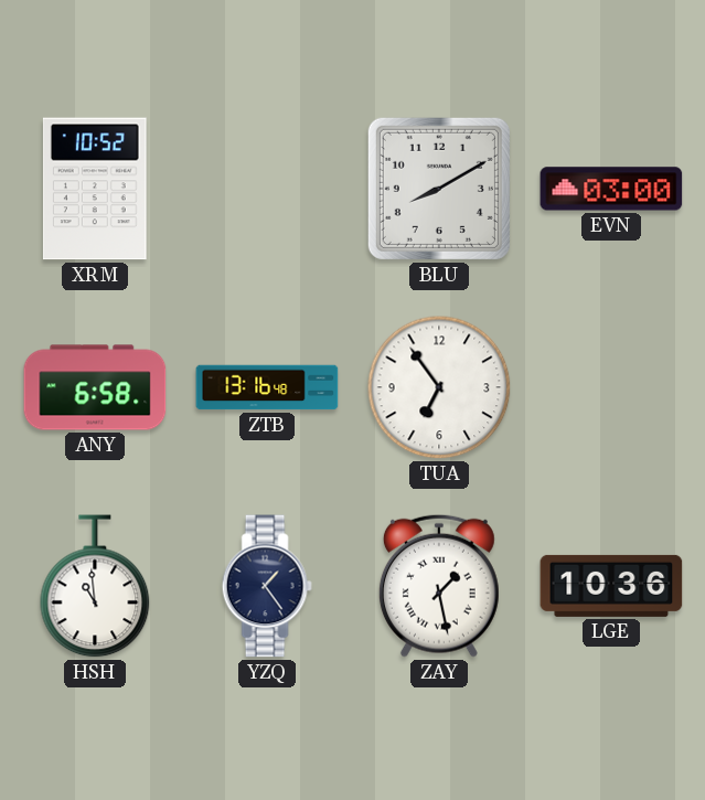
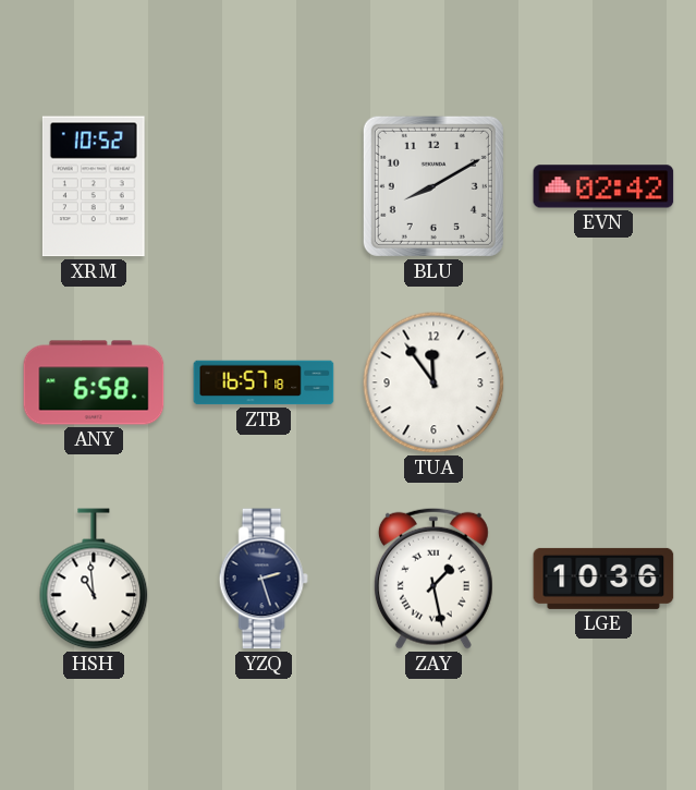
EVN: 03:00 -> 02:42
ZTB: 13:16 -> 16:57
TUA: 6:54 -> 11:54
YZQ: 1:24 -> 2:27
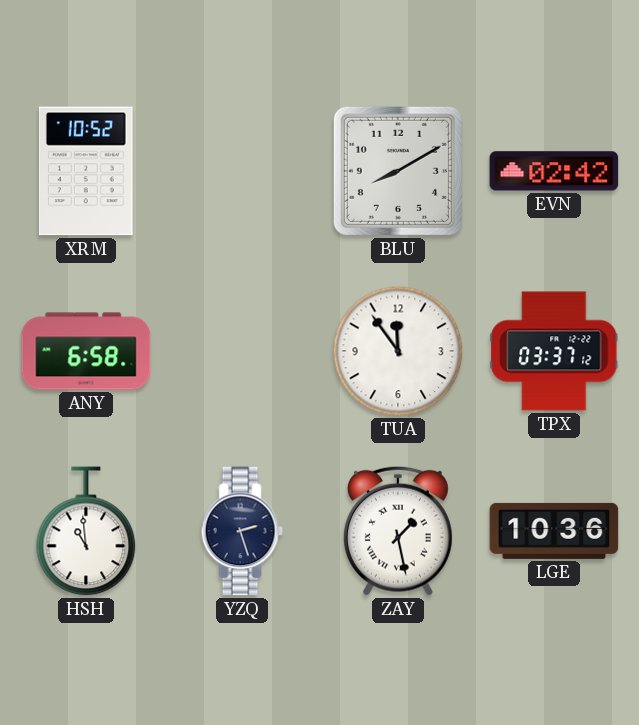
ZTB: 16:57 -> none
TPX: none -> 03:37
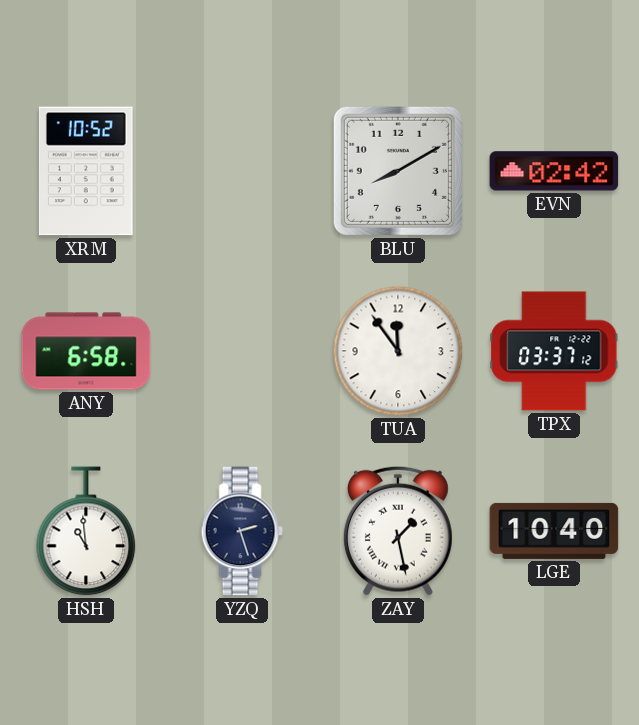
LGE: 10:36 -> 10:40
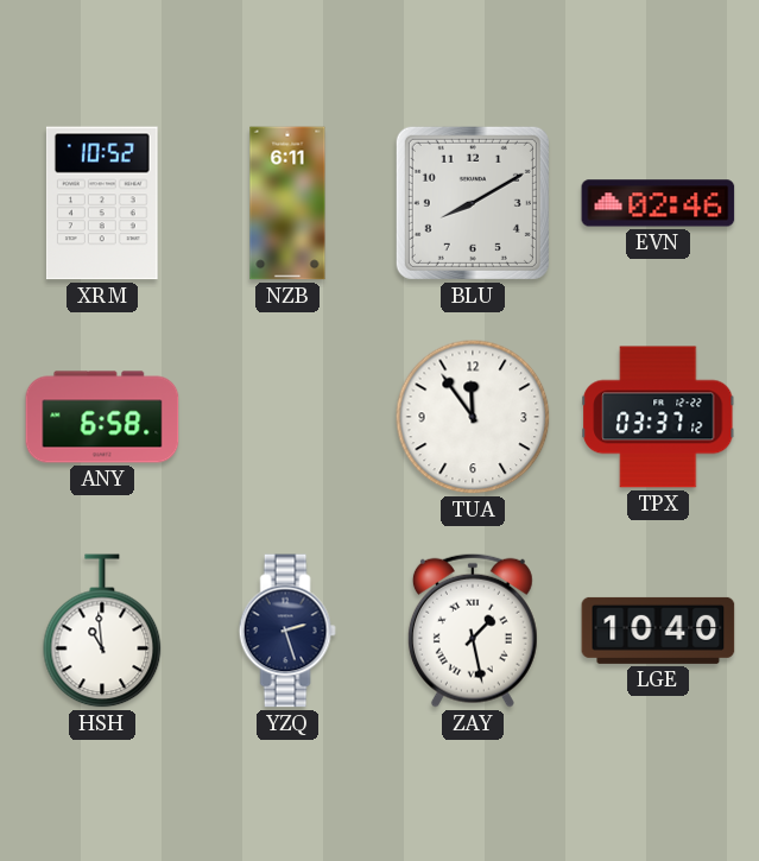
NZB: none -> 6:11
EVN: 02:42 -> 02:46
